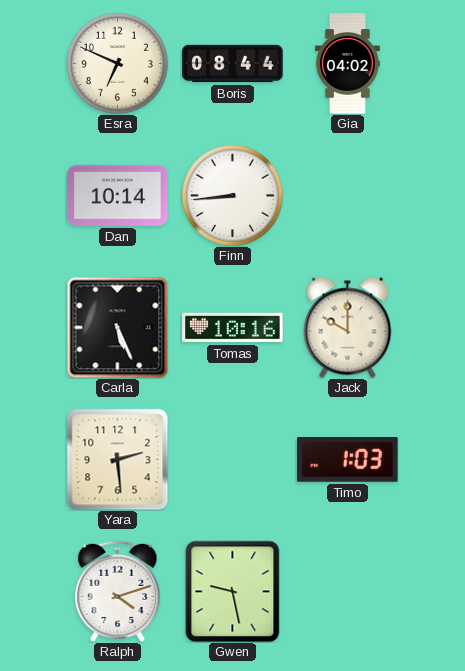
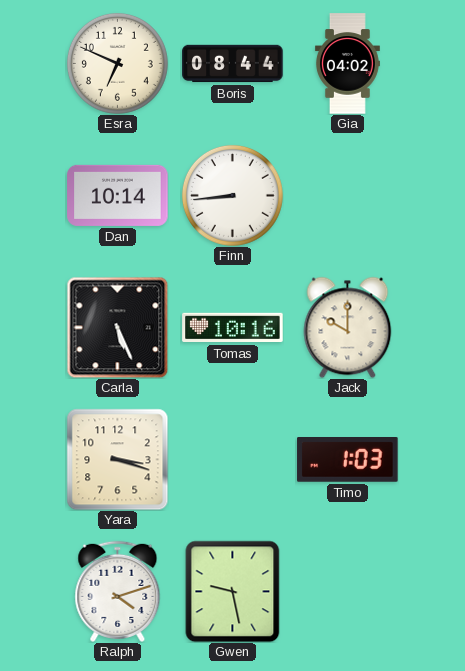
Yara: 2:29 -> 3:18
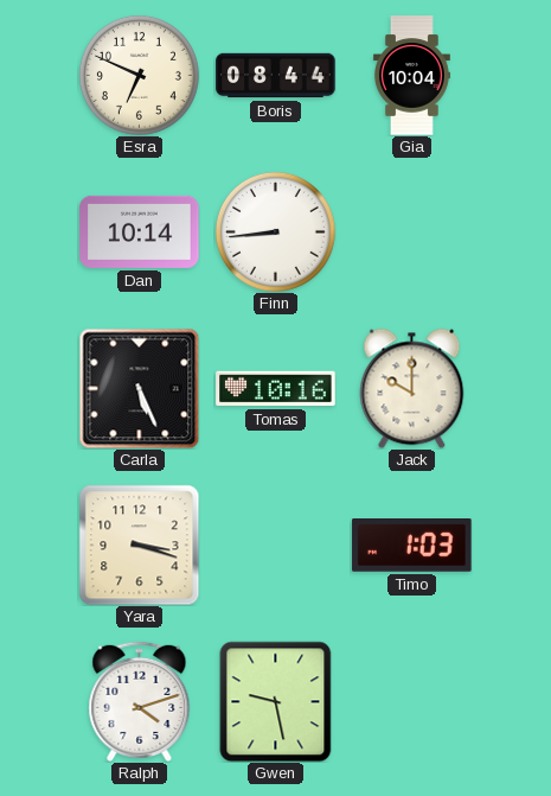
Gia: 04:02 -> 10:04
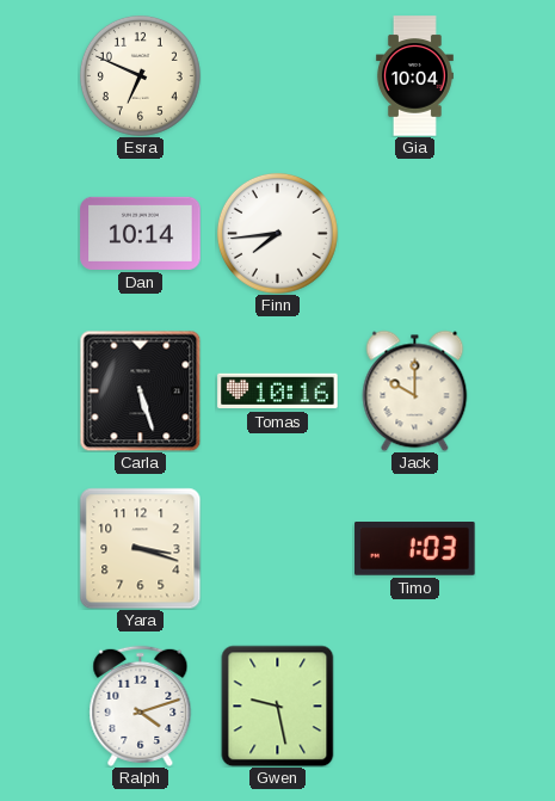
Boris: 08:44 -> none
Finn: 8:44 -> 7:44
Carla: 5:26 -> 5:27
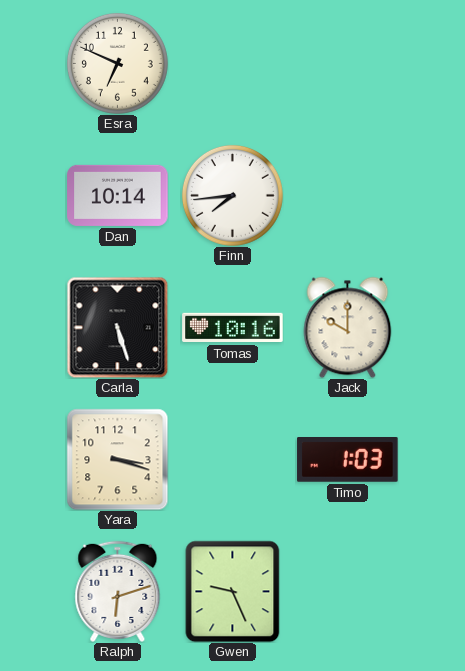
Gia: 10:04 -> none
Ralph: 4:12 -> 6:12
Gwen: 9:28 -> 9:26
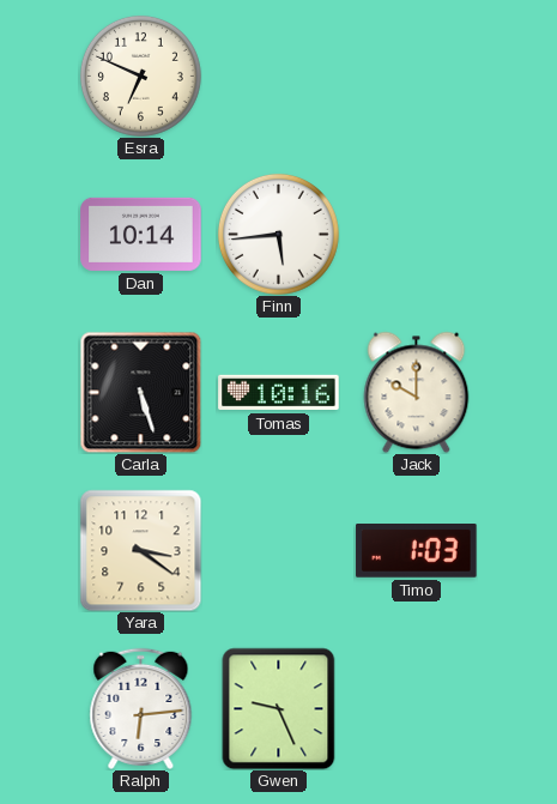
Finn: 7:44 -> 5:44
Yara: 3:18 -> 3:21
Ralph: 6:12 -> 6:14
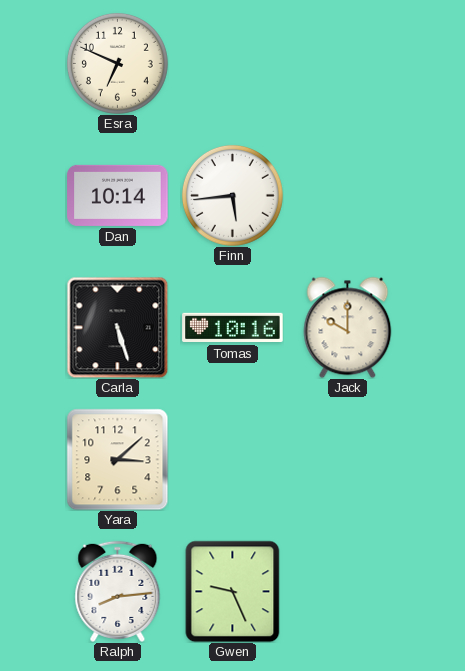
Yara: 3:21 -> 3:08
Timo: 1:03 -> none
Ralph: 6:14 -> 8:14
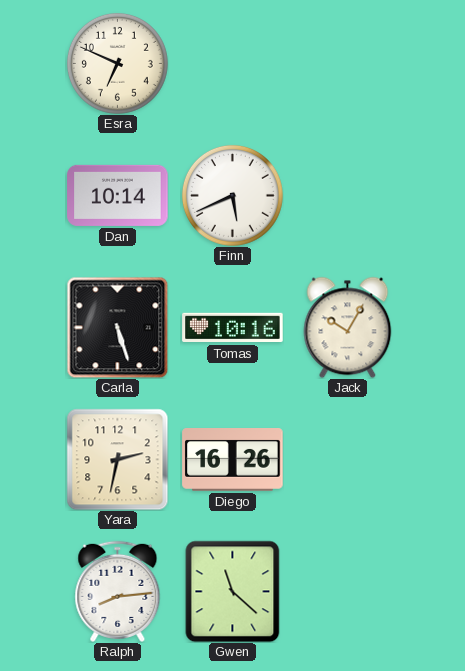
Finn: 5:44 -> 5:41
Jack: 10:00 -> 10:05
Yara: 3:08 -> 2:32
Diego: none -> 16:26
Gwen: 9:26 -> 11:22
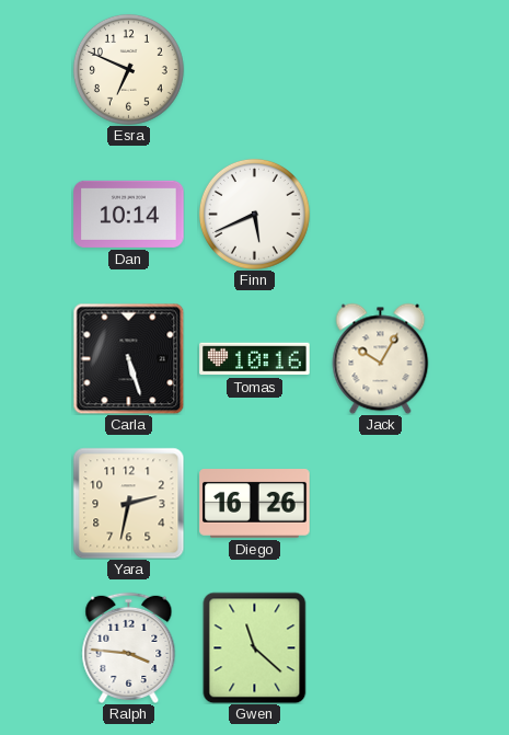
Ralph: 8:14 -> 3:46
